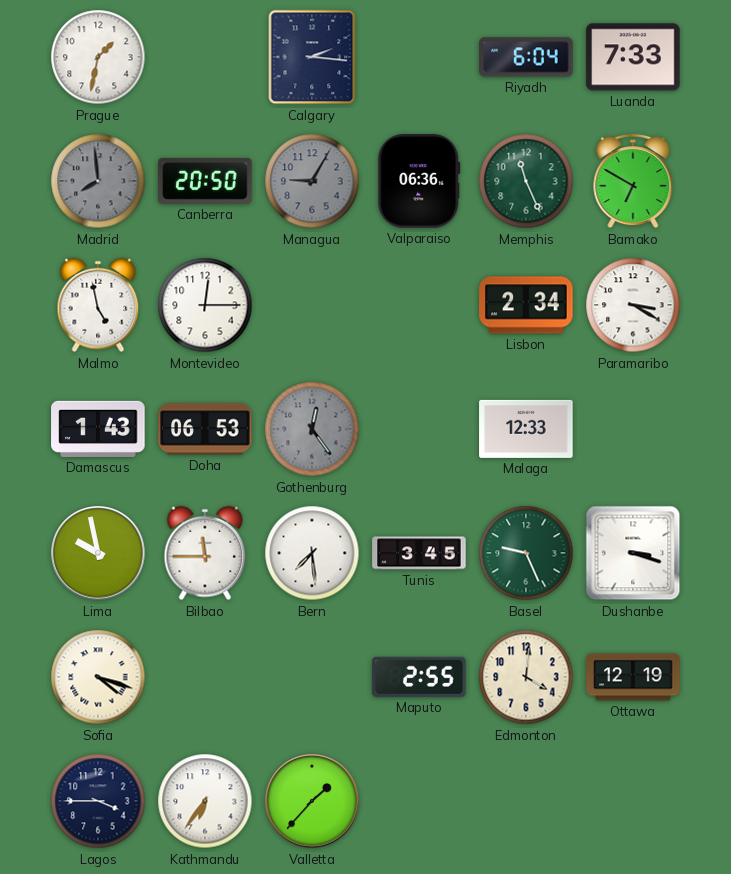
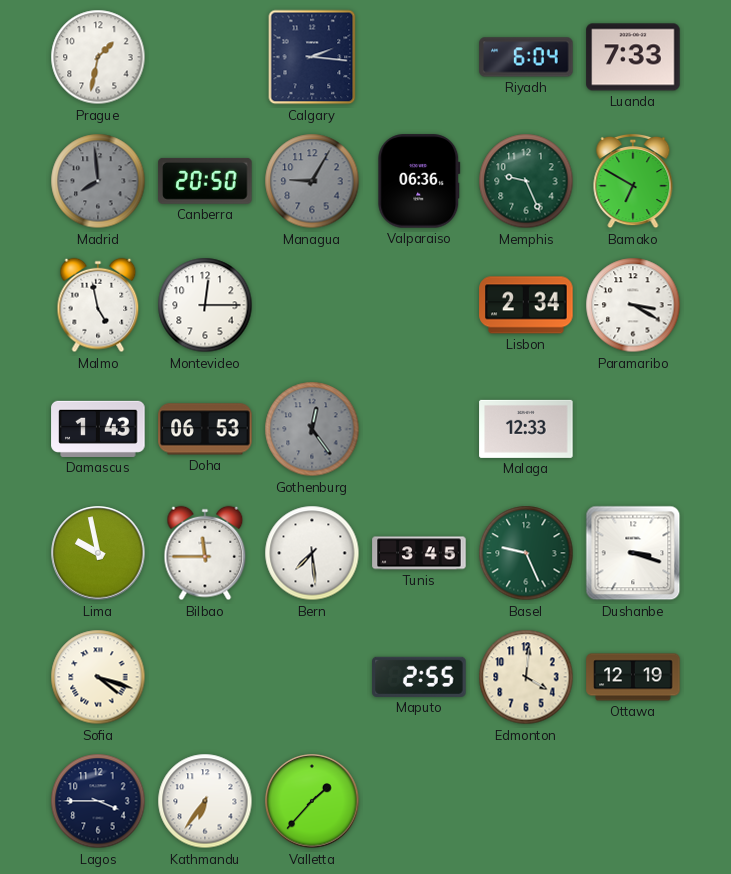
Memphis: 11:26 -> 9:26
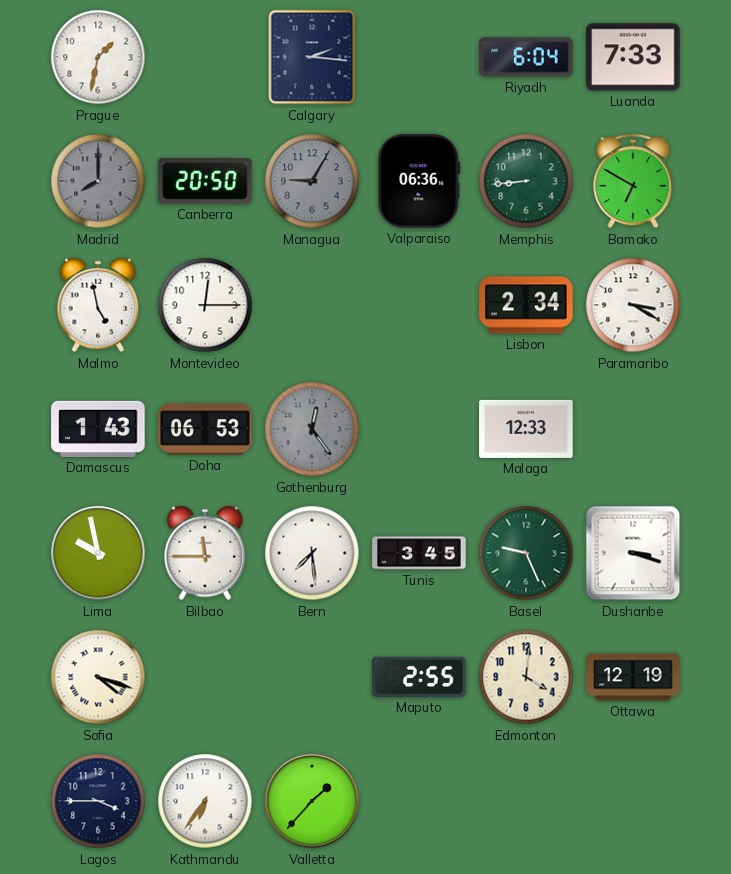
Madrid: 7:59 -> 8:00
Memphis: 9:26 -> 8:44
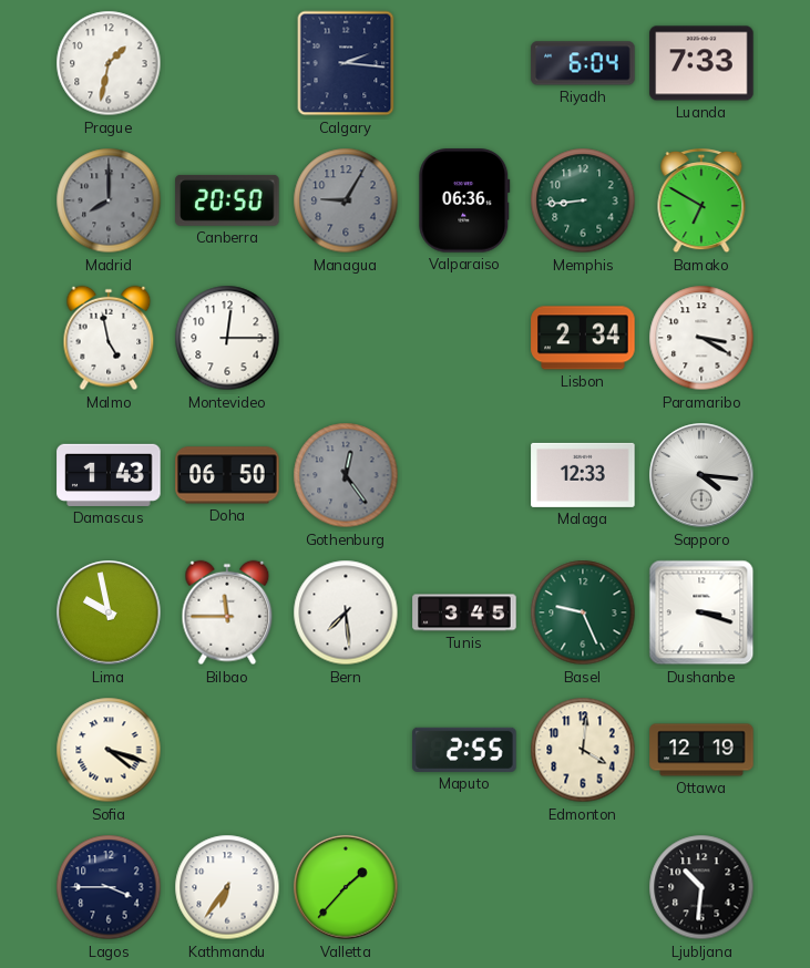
Doha: 06:53 -> 06:50
Sapporo: none -> 4:16
Ljubljana: none -> 10:31
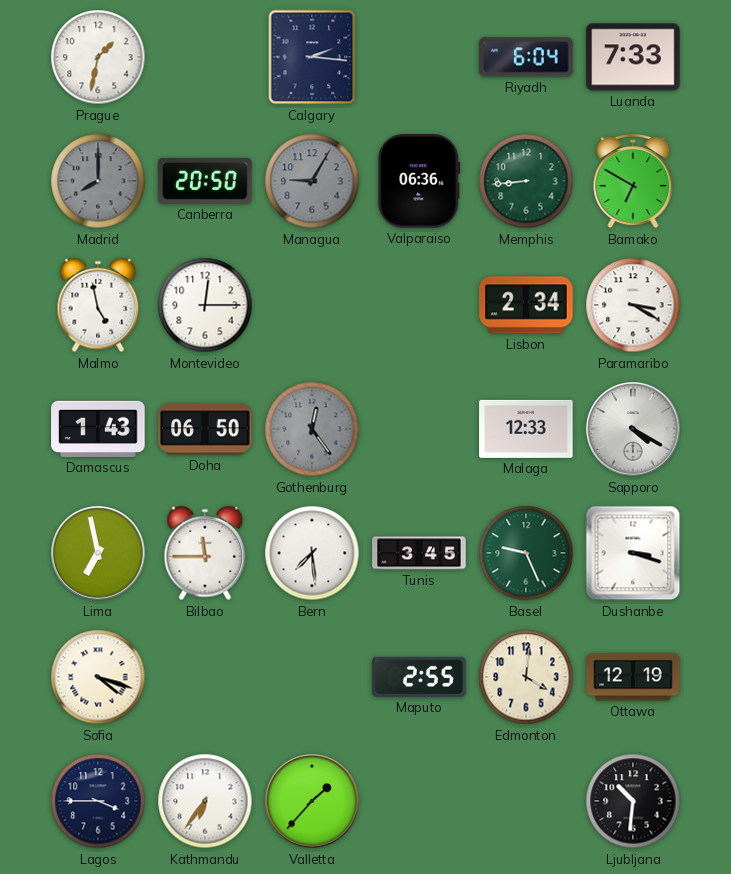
Sapporo: 4:16 -> 4:20
Lima: 9:58 -> 6:58
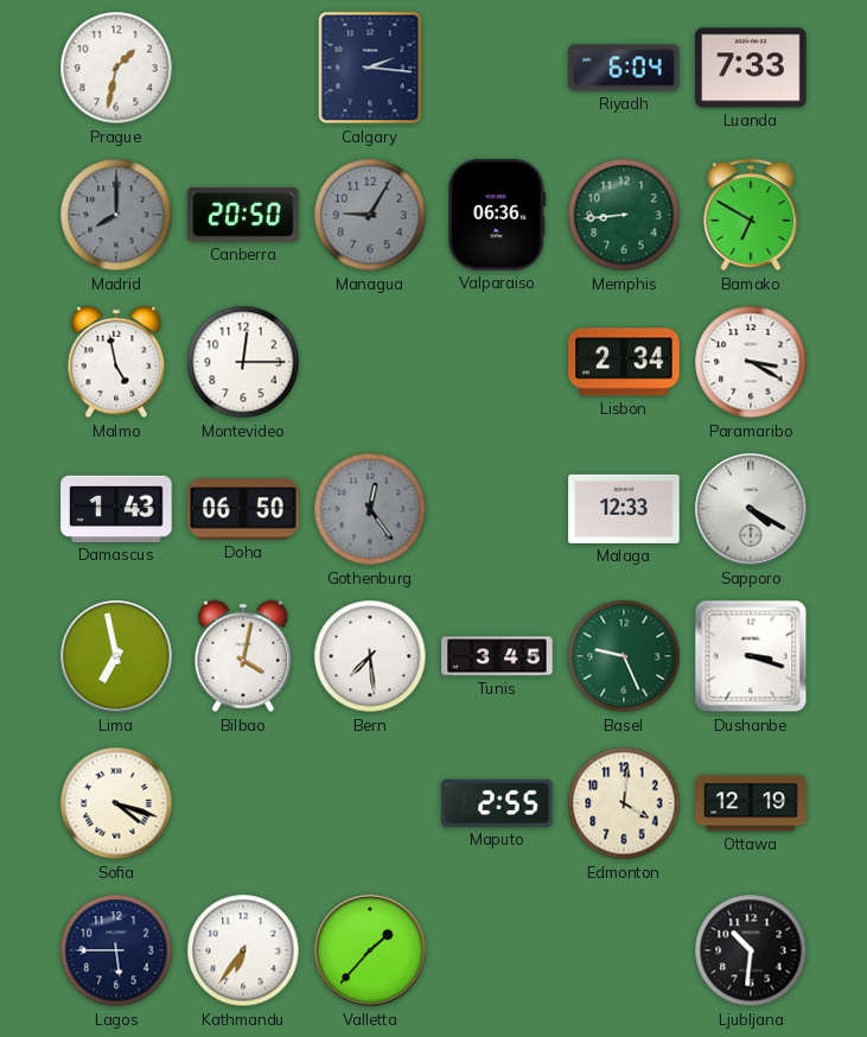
Bilbao: 11:45 -> 4:02
Lagos: 3:45 -> 5:45
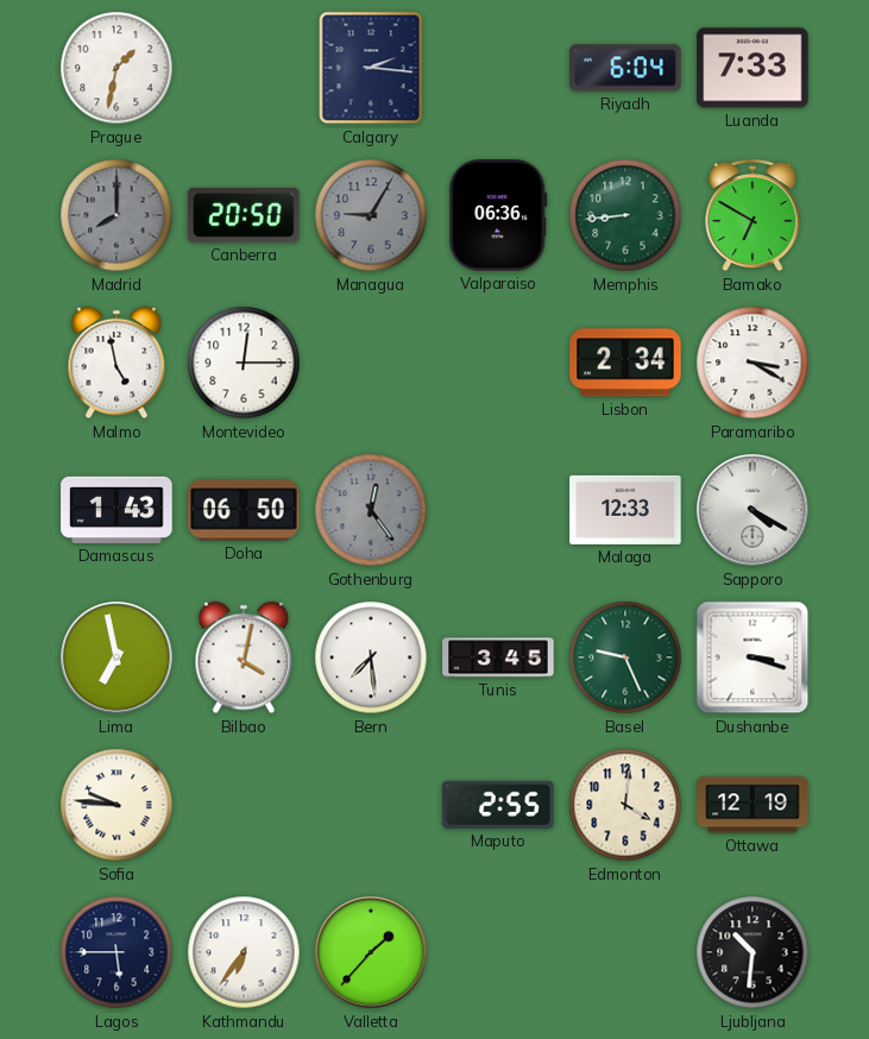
Sofia: 4:18 -> 9:46
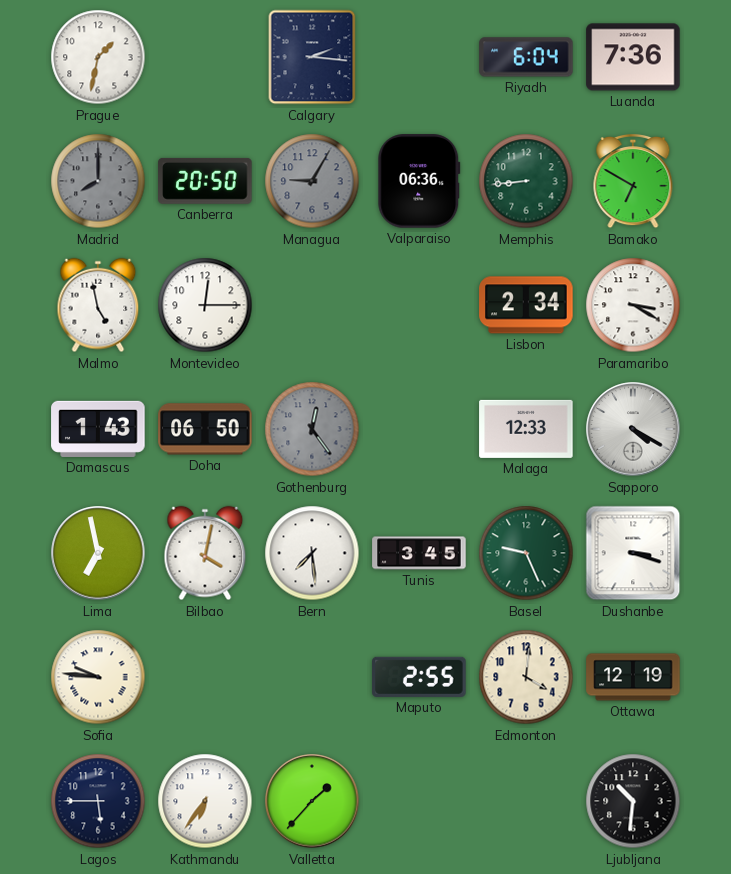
Luanda: 7:33 -> 7:36
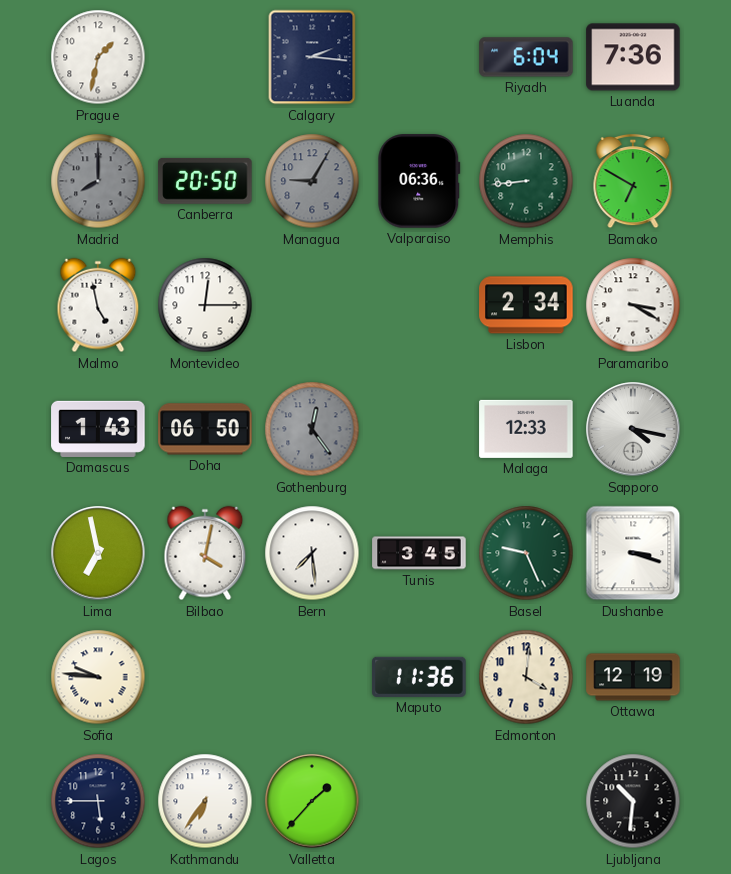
Sapporo: 4:20 -> 4:17
Maputo: 2:55 -> 11:36
